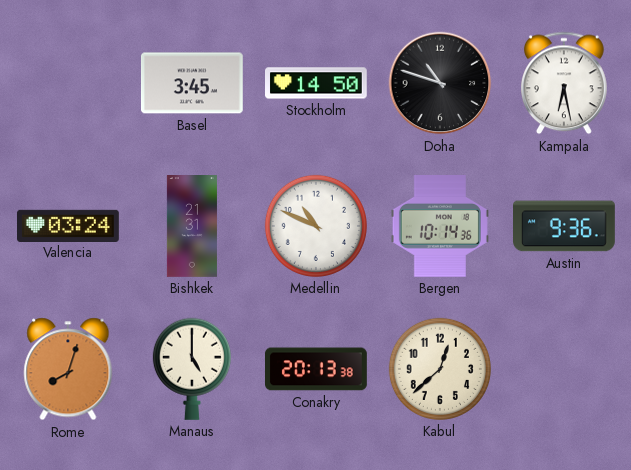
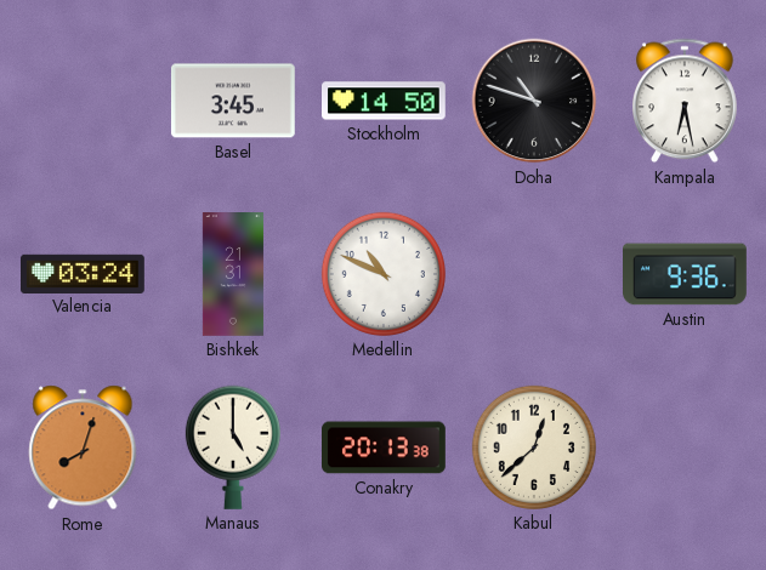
Bergen: 10:14 -> none
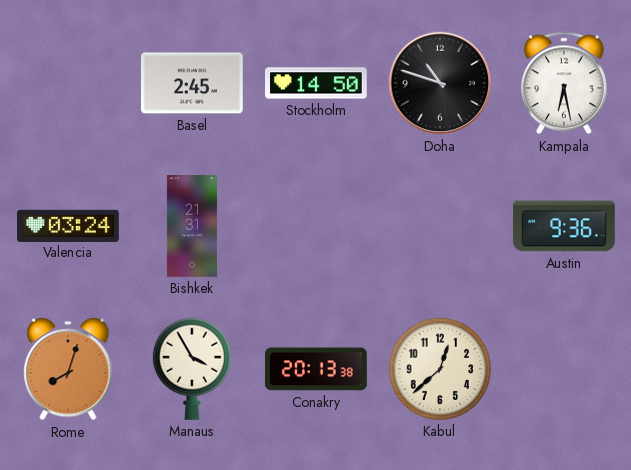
Basel: 3:45 -> 2:45
Medellin: 10:49 -> none
Manaus: 5:00 -> 3:55
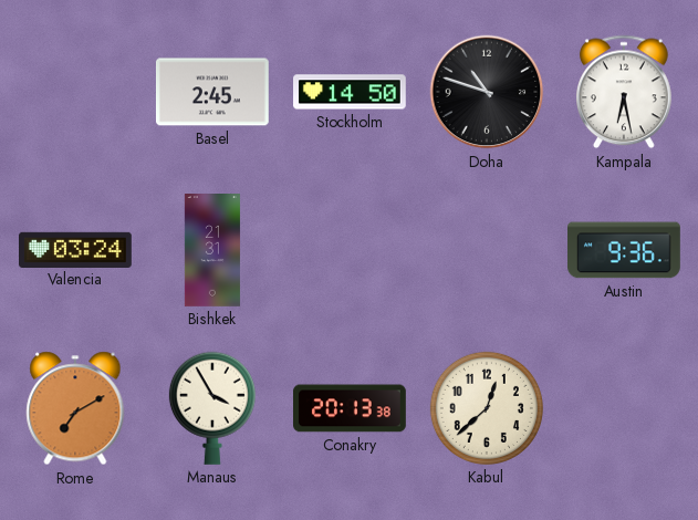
Rome: 8:03 -> 7:10
